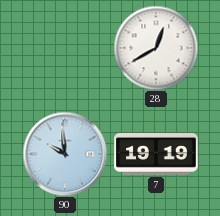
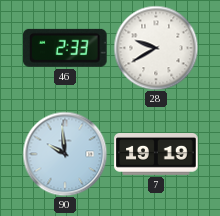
46: none -> 2:33
28: 12:40 -> 9:40
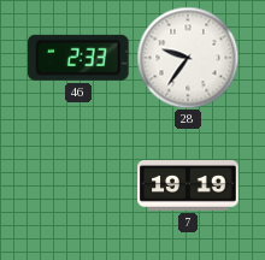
28: 9:40 -> 9:36
90: 9:59 -> none
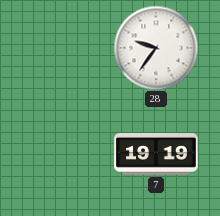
46: 2:33 -> none
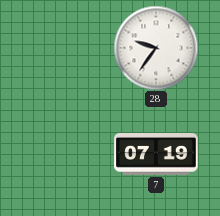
7: 19:19 -> 07:19
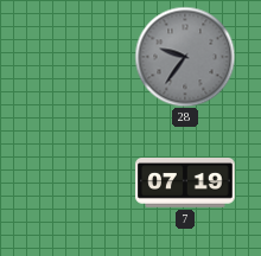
28 dial: white -> grey
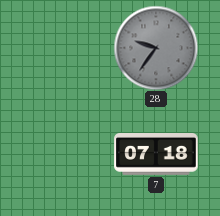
7: 07:19 -> 07:18
